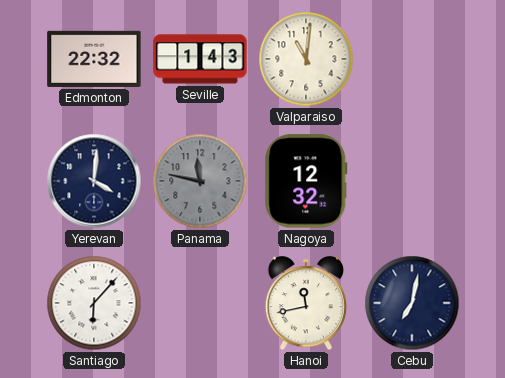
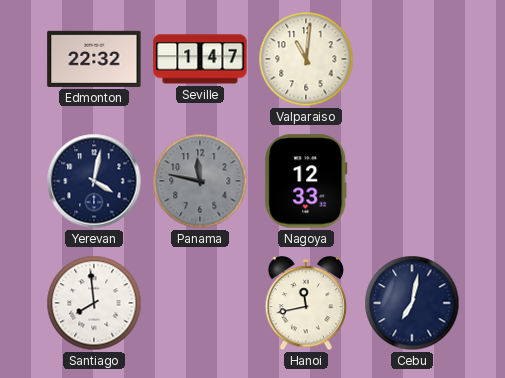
Seville: 1:43 -> 1:47
Yerevan: 4:01 -> 4:02
Nagoya: 12:32 -> 12:33
Santiago: 6:07 -> 7:59
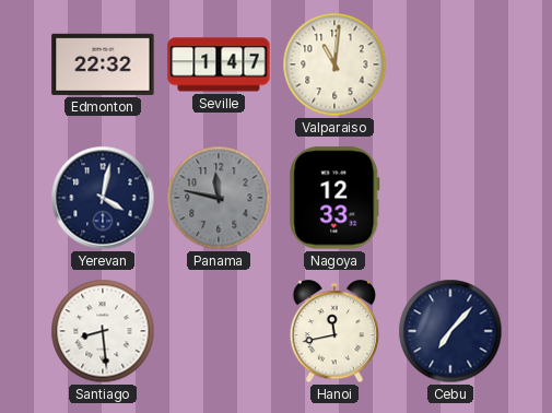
Santiago: 7:59 -> 8:29
Cebu: 7:02 -> 7:07
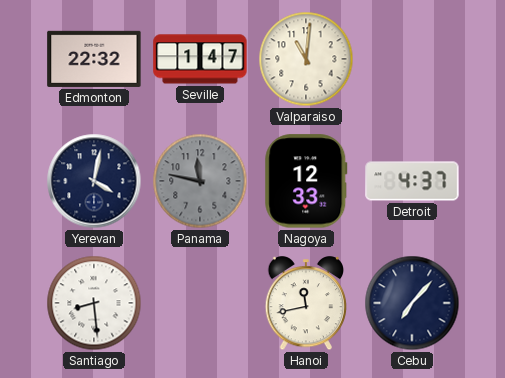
Detroit: none -> 4:37
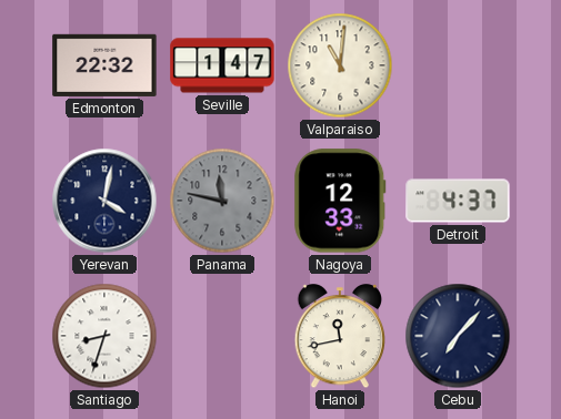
Santiago: 8:29 -> 8:33
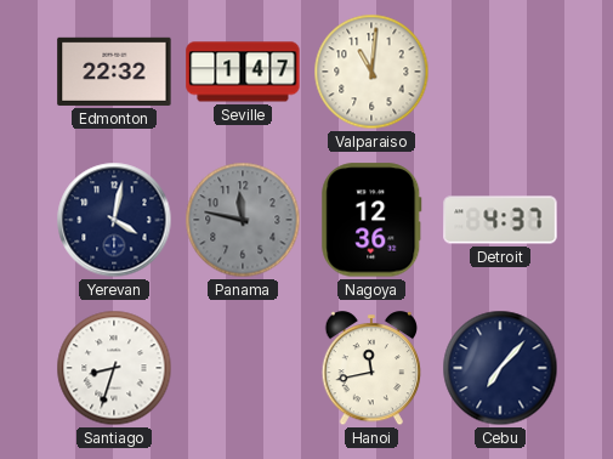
Nagoya: 12:33 -> 12:36
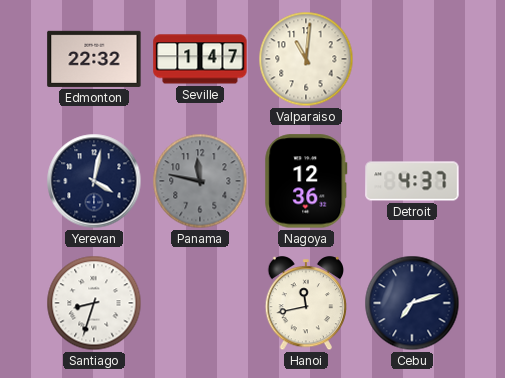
Cebu: 7:07 -> 7:12
